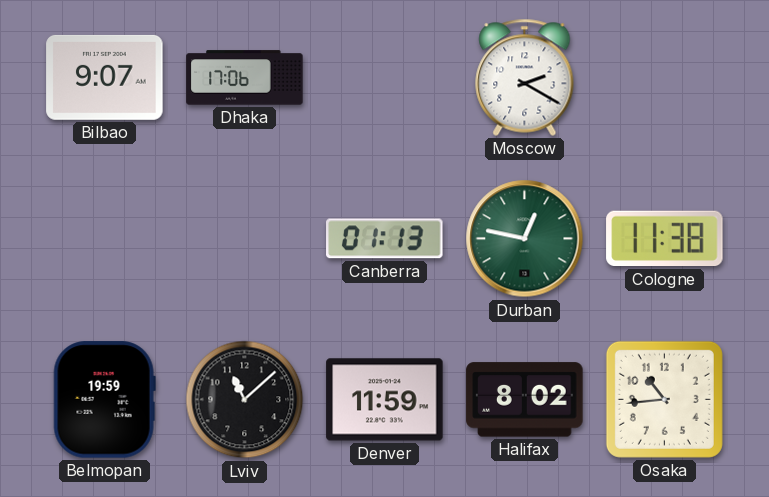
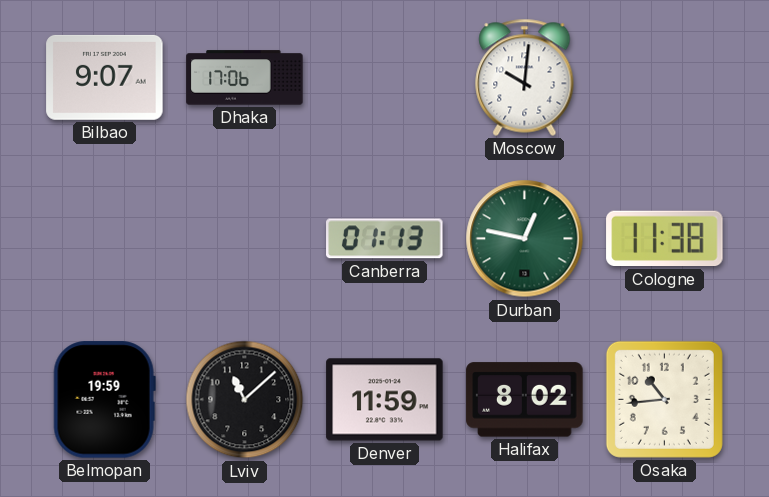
Moscow: 2:20 -> 10:01
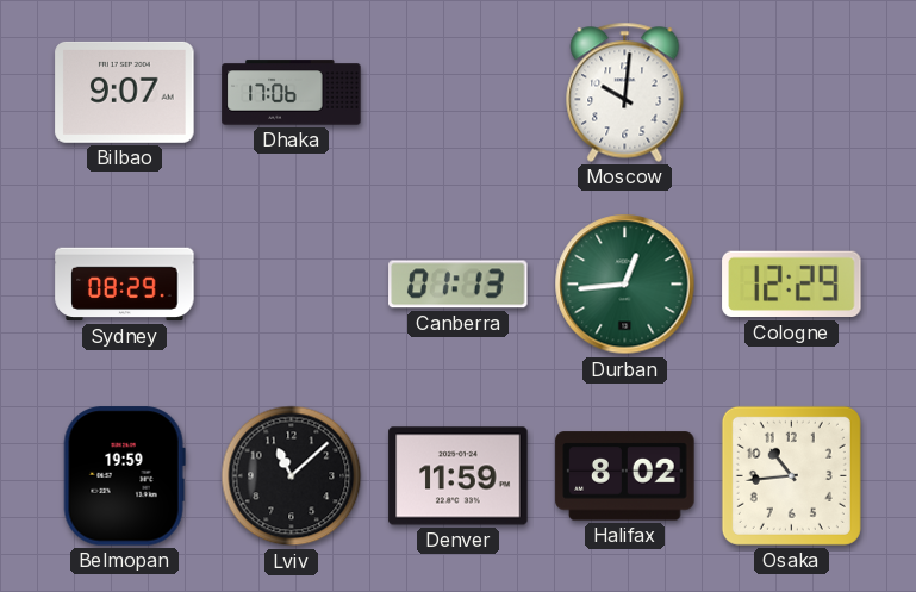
Sydney: none -> 08:29
Durban: 12:47 -> 12:44
Cologne: 11:38 -> 12:29
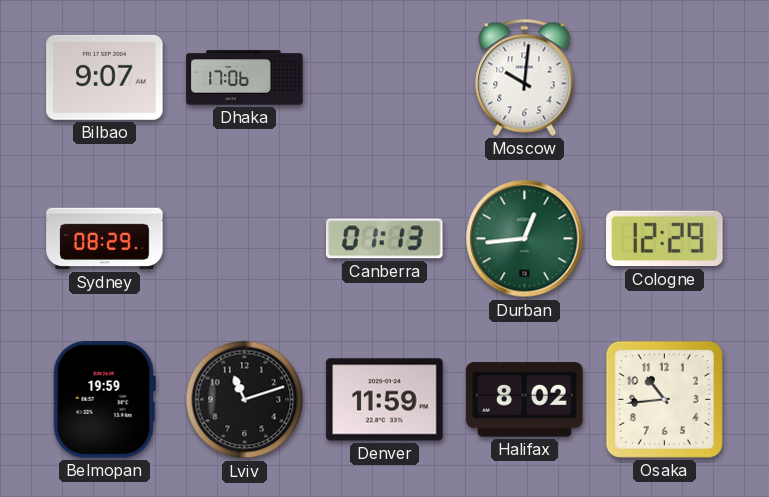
Lviv: 11:08 -> 11:12
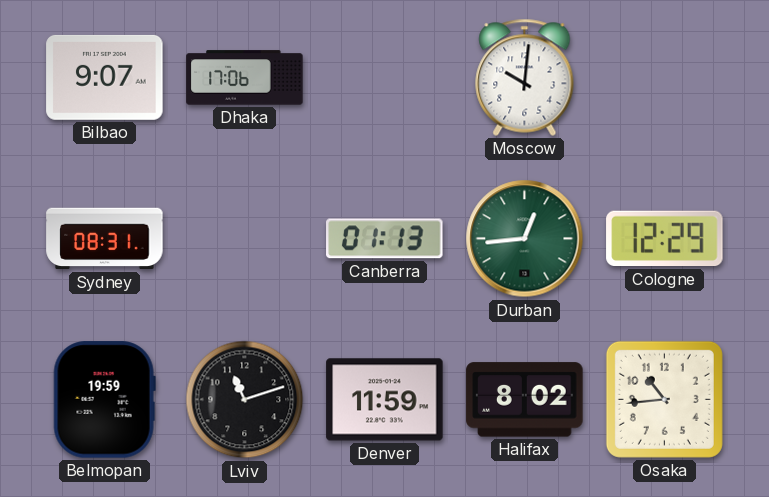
Sydney: 08:29 -> 08:31
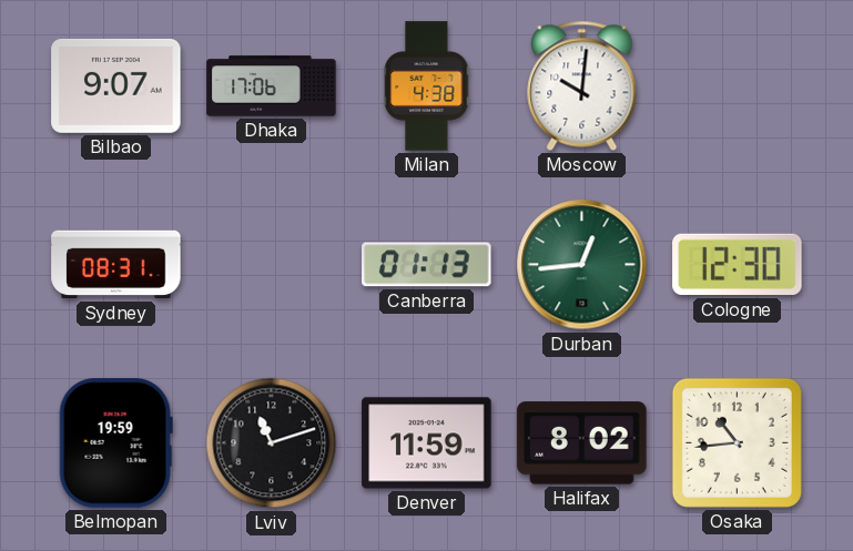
Milan: none -> 4:38
Cologne: 12:29 -> 12:30
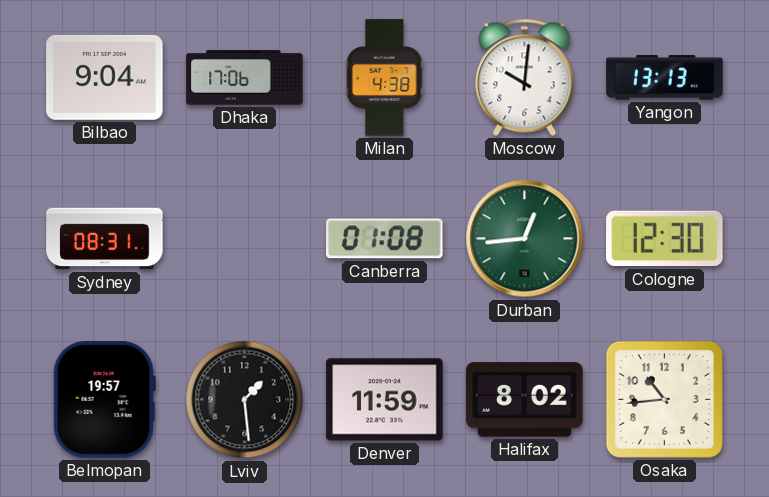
Bilbao: 9:07 -> 9:04
Yangon: none -> 13:13
Canberra: 01:13 -> 01:08
Belmopan: 19:59 -> 19:57
Lviv: 11:12 -> 1:29
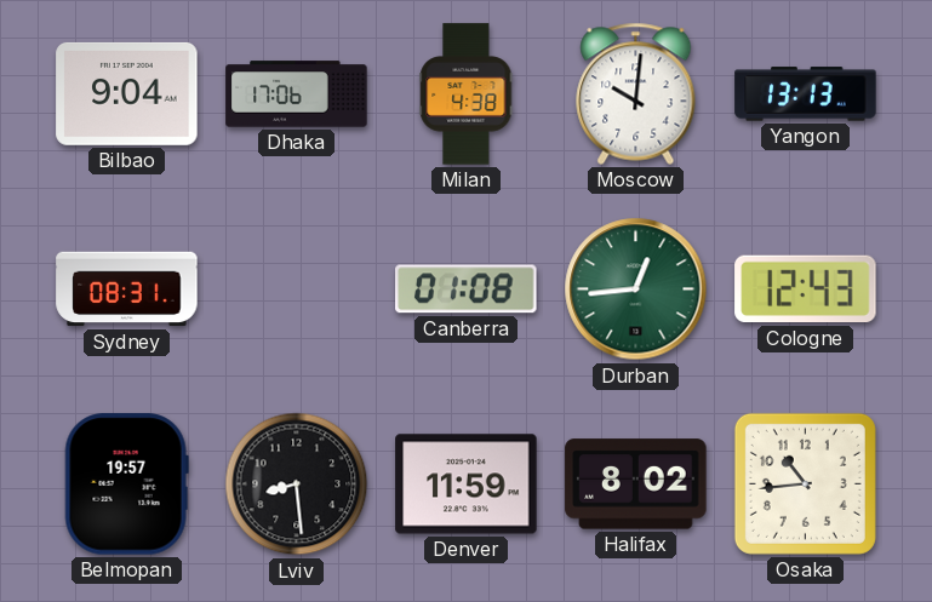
Cologne: 12:30 -> 12:43
Lviv: 1:29 -> 8:29
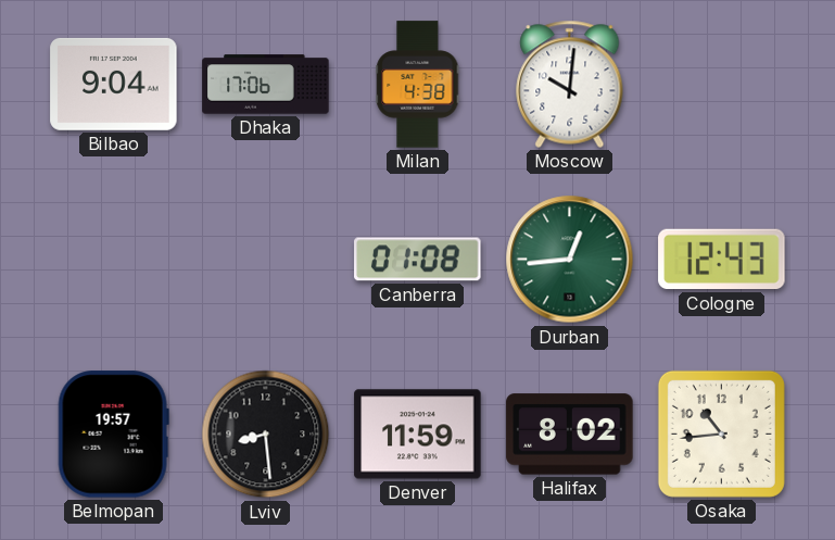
Yangon: 13:13 -> none
Sydney: 08:31 -> none
